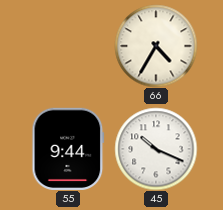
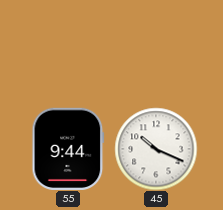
66: 4:35 -> none
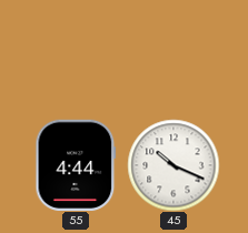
55: 9:44 -> 4:44
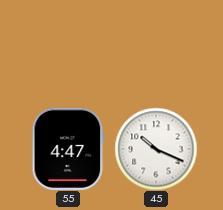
55: 4:44 -> 4:47
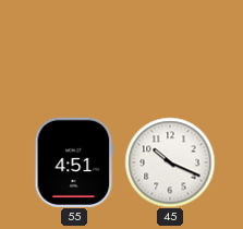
55: 4:47 -> 4:51
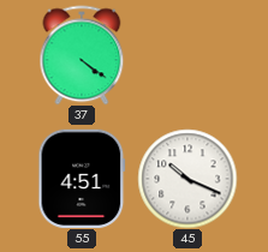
37: none -> 4:21
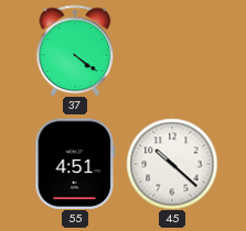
45: 10:19 -> 10:22
